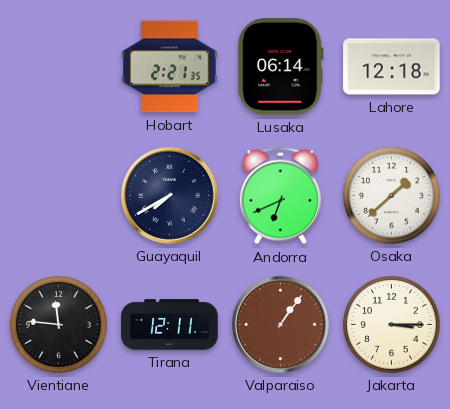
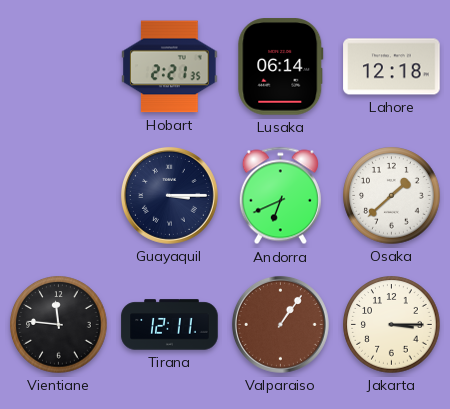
Guayaquil: 7:40 -> 3:15
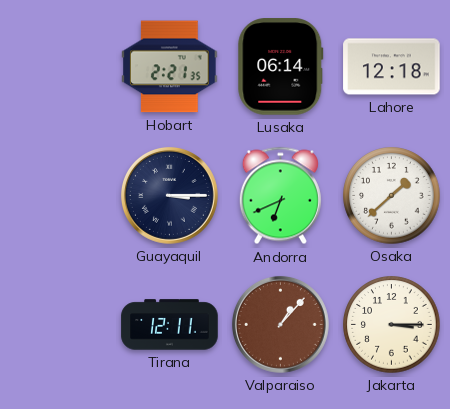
Vientiane: 11:46 -> none
Valparaiso: 1:06 -> 1:07
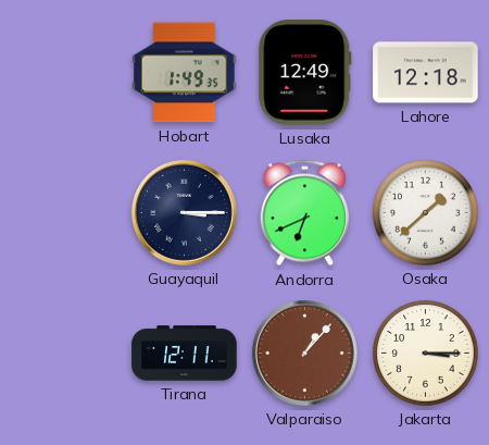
Hobart: 2:21 -> 1:49
Lusaka: 06:14 -> 12:49
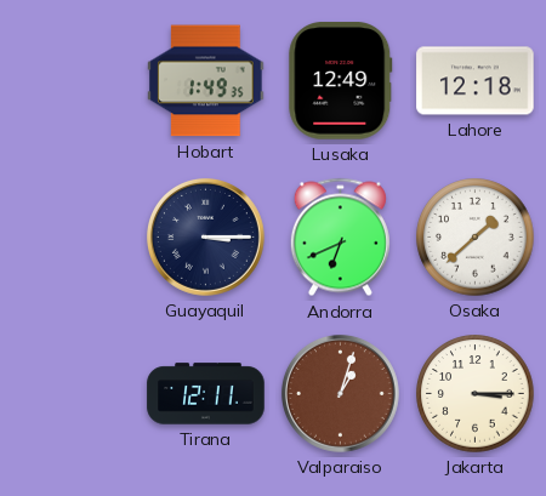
Valparaiso: 1:07 -> 1:03
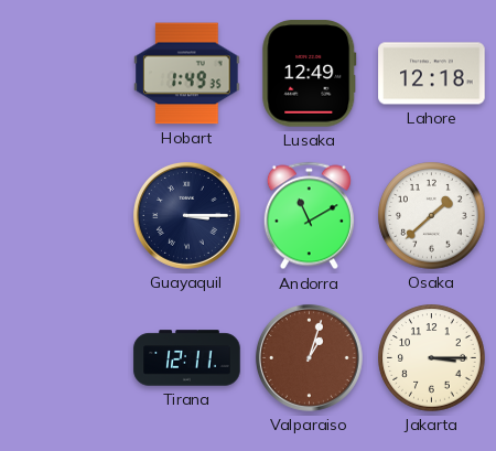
Andorra: 6:41 -> 11:10
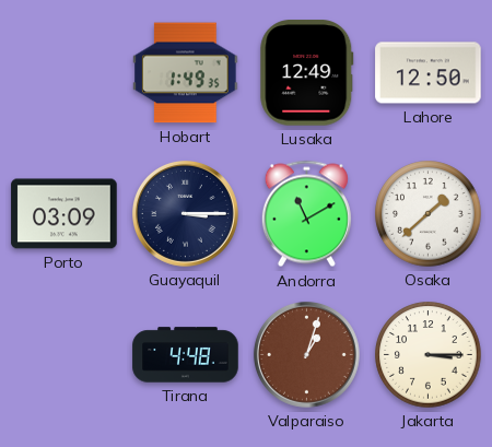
Lahore: 12:18 -> 12:50
Porto: none -> 03:09
Tirana: 12:11 -> 4:48
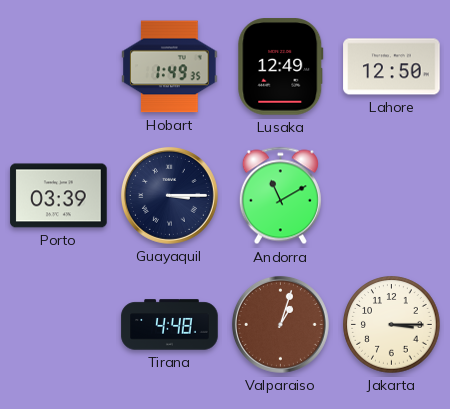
Porto: 03:09 -> 03:39
Osaka: 1:38 -> none
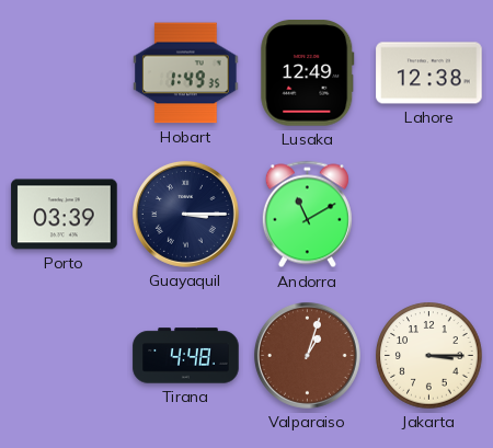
Lahore: 12:50 -> 12:38
